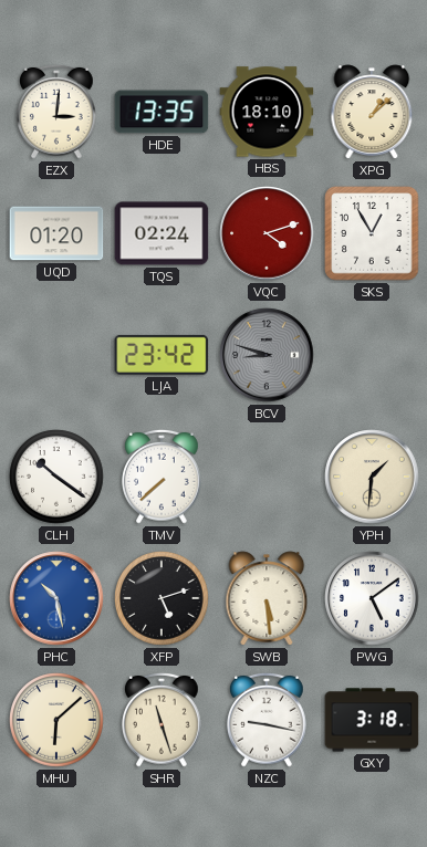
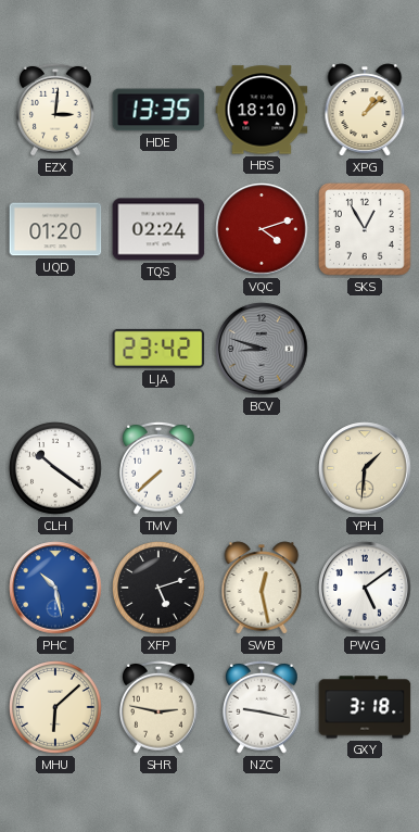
SWB: 5:29 -> 12:28
SHR: 11:27 -> 2:47
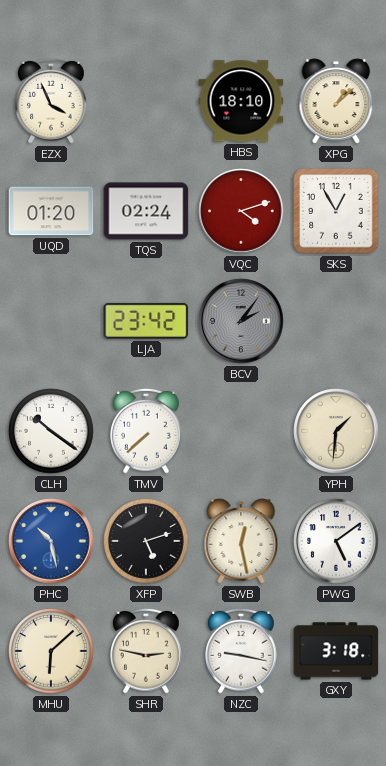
EZX: 3:01 -> 3:56
HDE: 13:35 -> none
BCV: 8:48 -> 2:06
